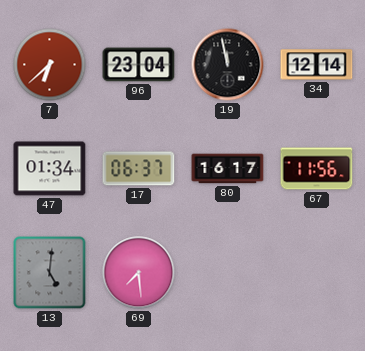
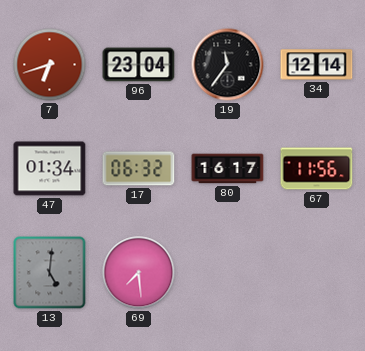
7: 6:38 -> 6:42
19: 11:58 -> 11:36
17: 06:37 -> 06:32
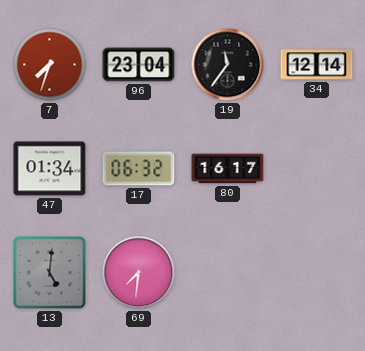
7: 6:42 -> 7:33
67: 11:56 -> none
69: 7:29 -> 7:31
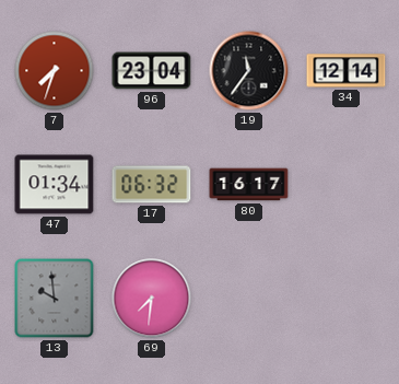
13: 5:01 -> 9:59
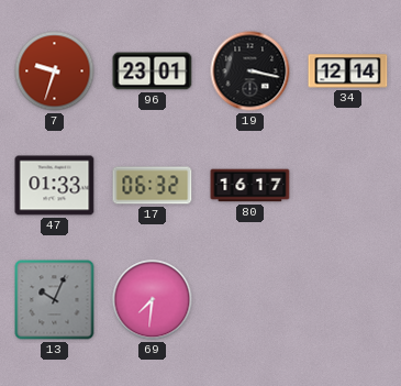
7: 7:33 -> 9:33
96: 23:04 -> 23:01
19: 11:36 -> 3:17
47: 01:34 -> 01:33
13: 9:59 -> 10:04
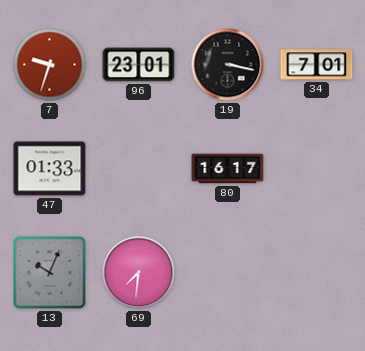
34: 12:14 -> 7:01
17: 06:32 -> none
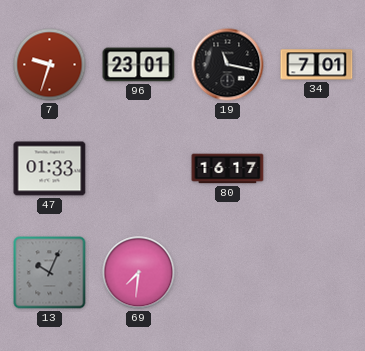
19: 3:17 -> 11:17
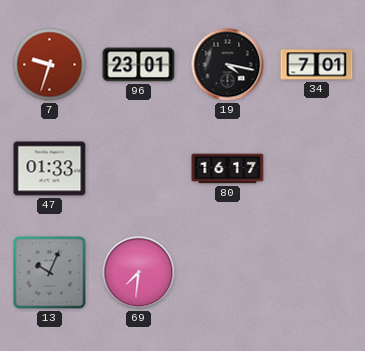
19: 11:17 -> 4:17
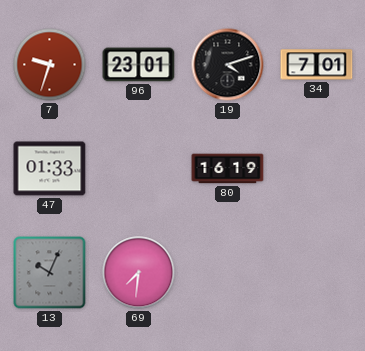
19: 4:17 -> 4:12
80: 16:17 -> 16:19
